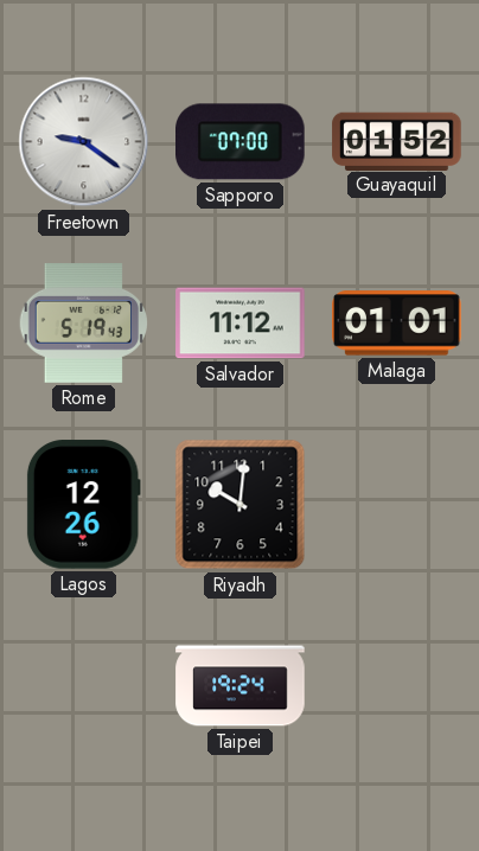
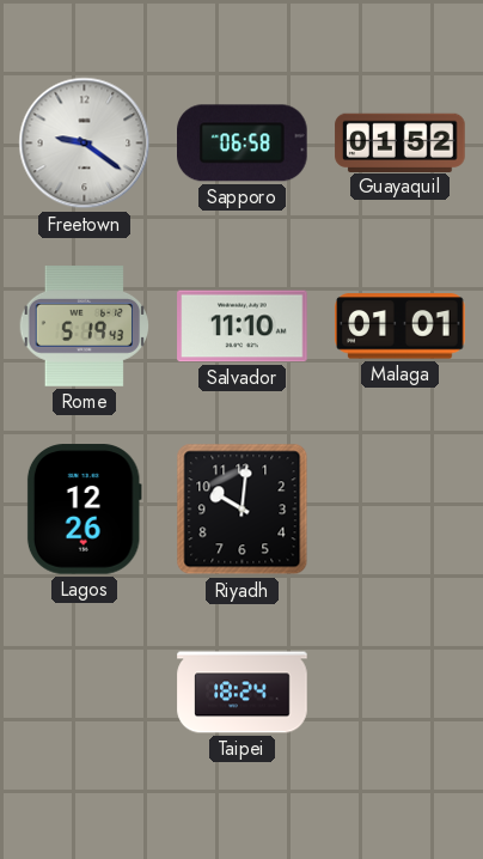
Sapporo: 07:00 -> 06:58
Salvador: 11:12 -> 11:10
Taipei: 19:24 -> 18:24
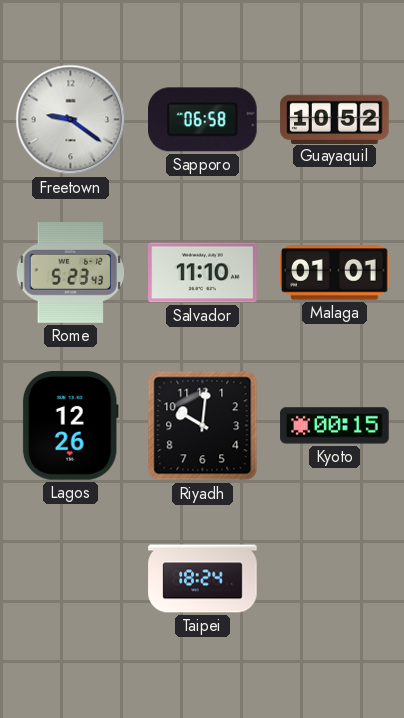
Guayaquil: 01:52 -> 10:52
Rome: 5:19 -> 5:23
Kyoto: none -> 00:15
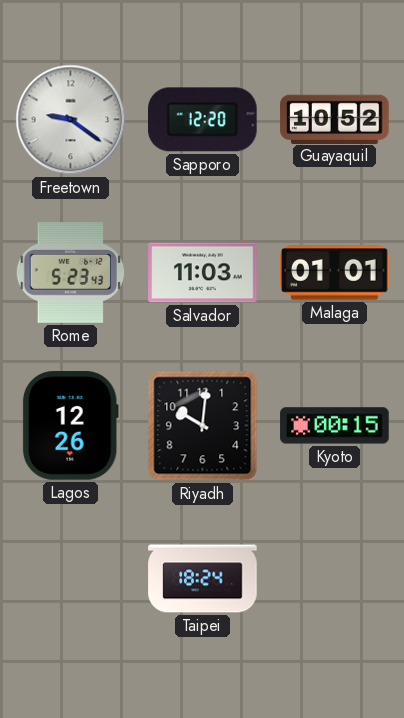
Sapporo: 06:58 -> 12:20
Salvador: 11:10 -> 11:03
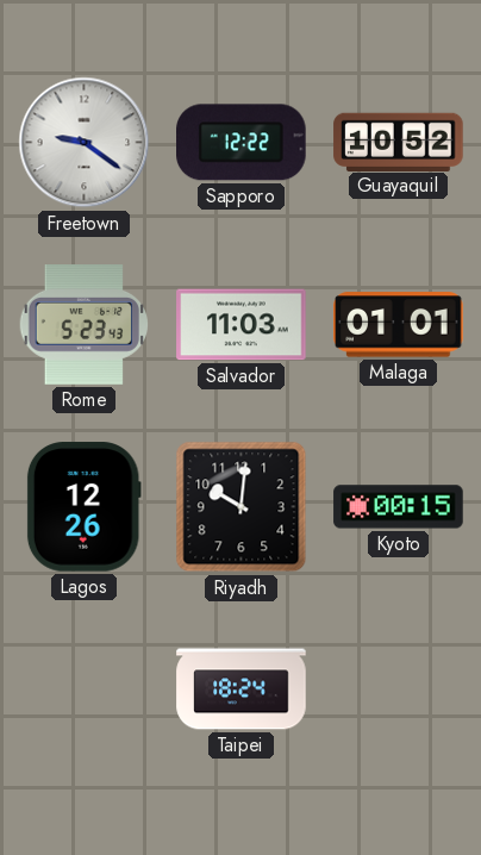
Sapporo: 12:20 -> 12:22
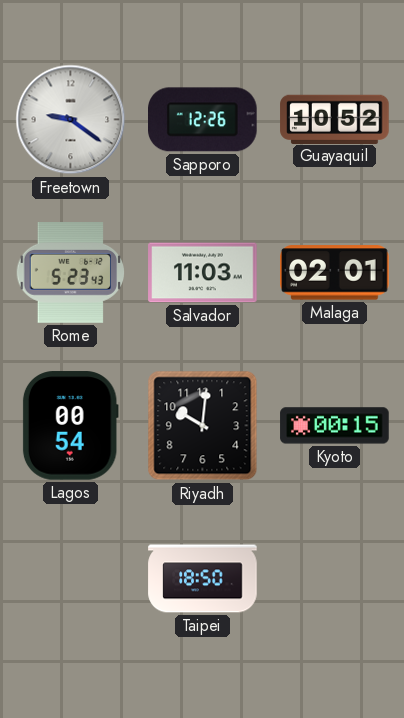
Sapporo: 12:22 -> 12:26
Malaga: 01:01 -> 02:01
Lagos: 12:26 -> 00:54
Taipei: 18:24 -> 18:50
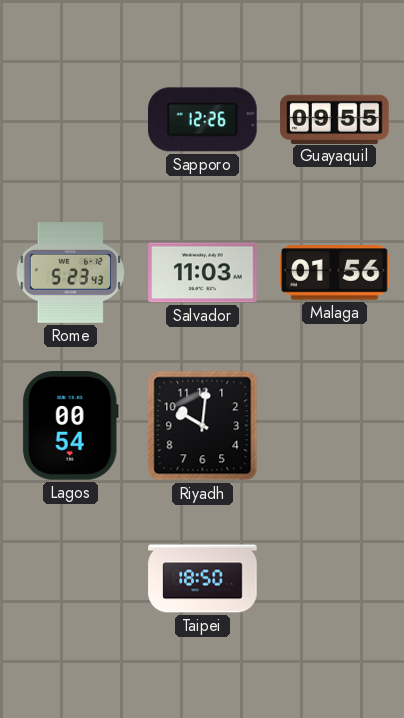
Freetown: 9:21 -> none
Guayaquil: 10:52 -> 09:55
Malaga: 02:01 -> 01:56
Kyoto: 00:15 -> none
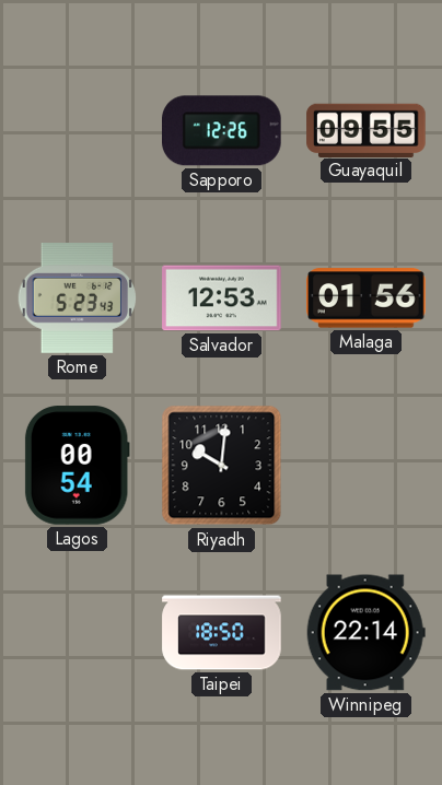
Salvador: 11:03 -> 12:53
Winnipeg: none -> 22:14
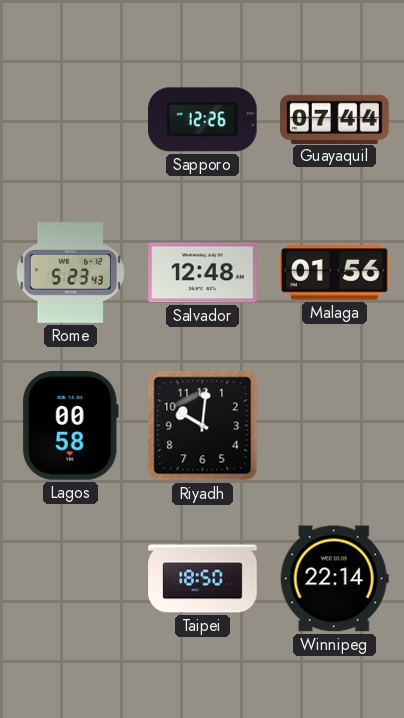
Guayaquil: 09:55 -> 07:44
Salvador: 12:53 -> 12:48
Lagos: 00:54 -> 00:58
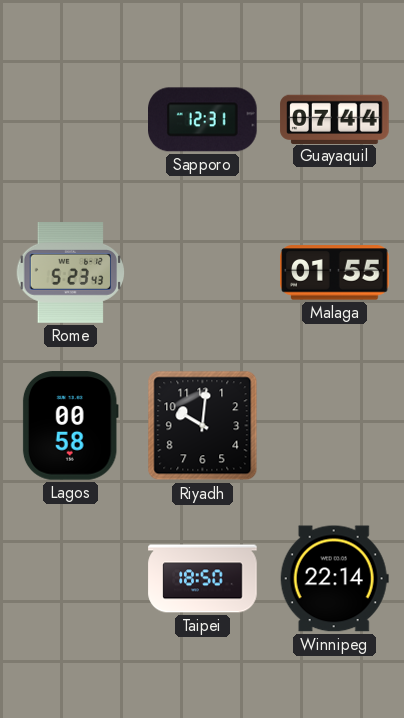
Sapporo: 12:26 -> 12:31
Salvador: 12:48 -> none
Malaga: 01:56 -> 01:55
